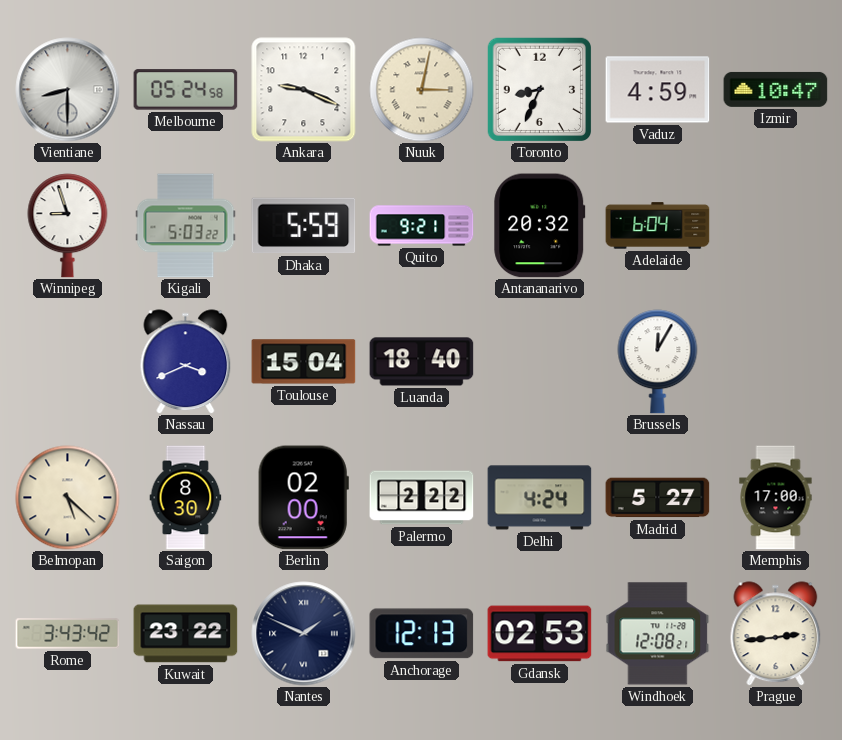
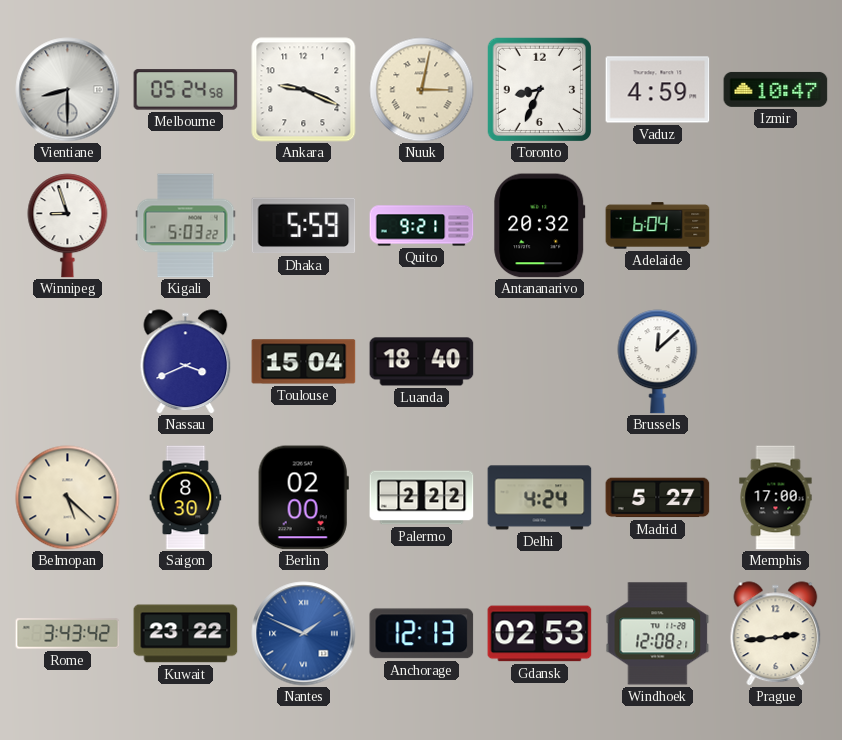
Brussels: 12:05 -> 12:08
Nantes dial: navy -> blue
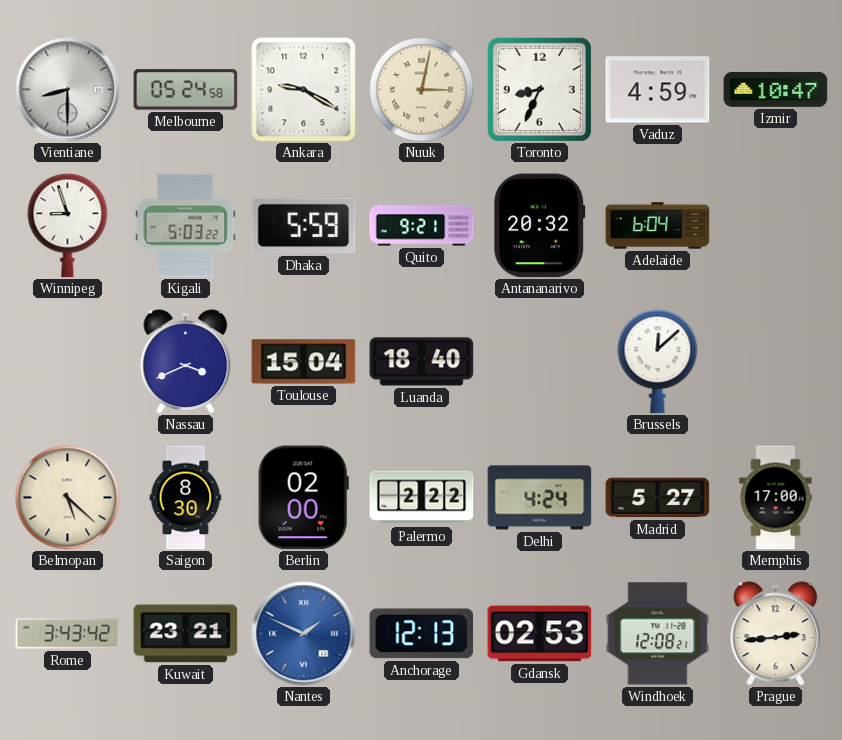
Ankara: 9:19 -> 9:20
Kuwait: 23:22 -> 23:21
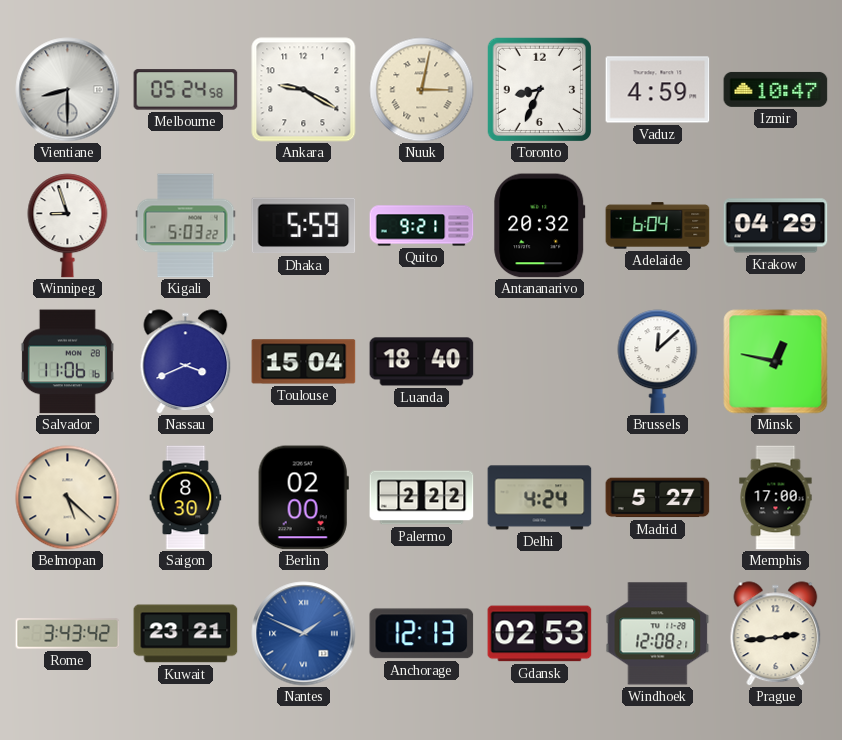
Krakow: none -> 04:29
Salvador: none -> 11:06
Minsk: none -> 12:47
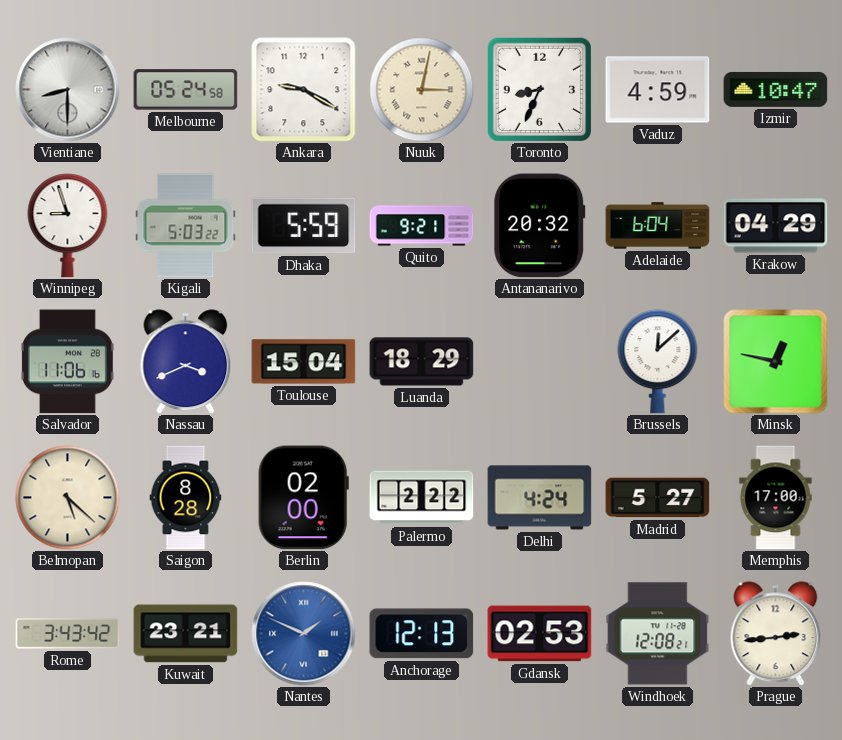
Luanda: 18:40 -> 18:29
Saigon: 8:30 -> 8:28
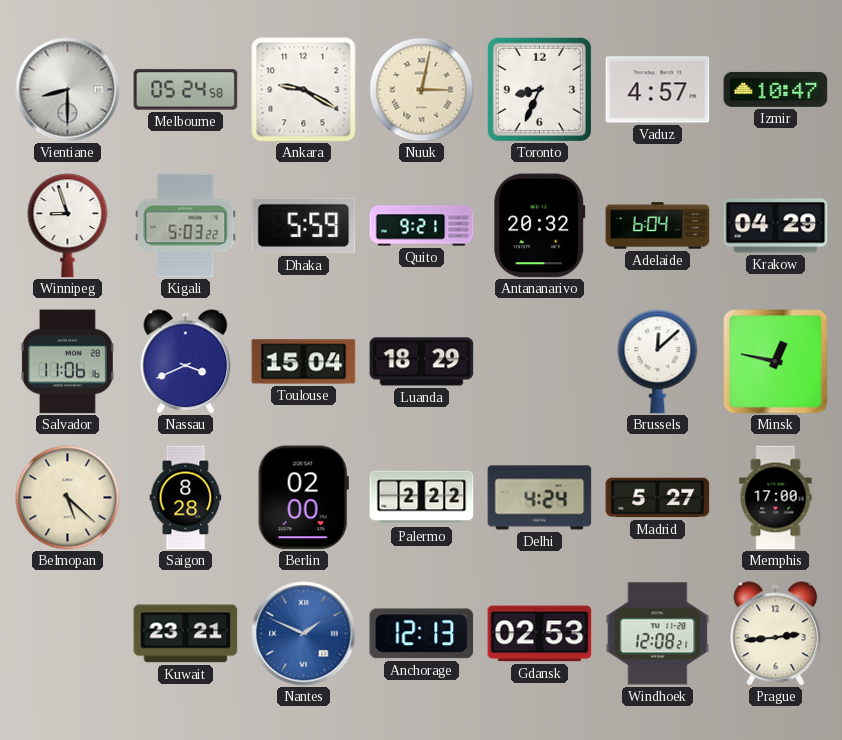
Vaduz: 4:59 -> 4:57
Rome: 3:43 -> none
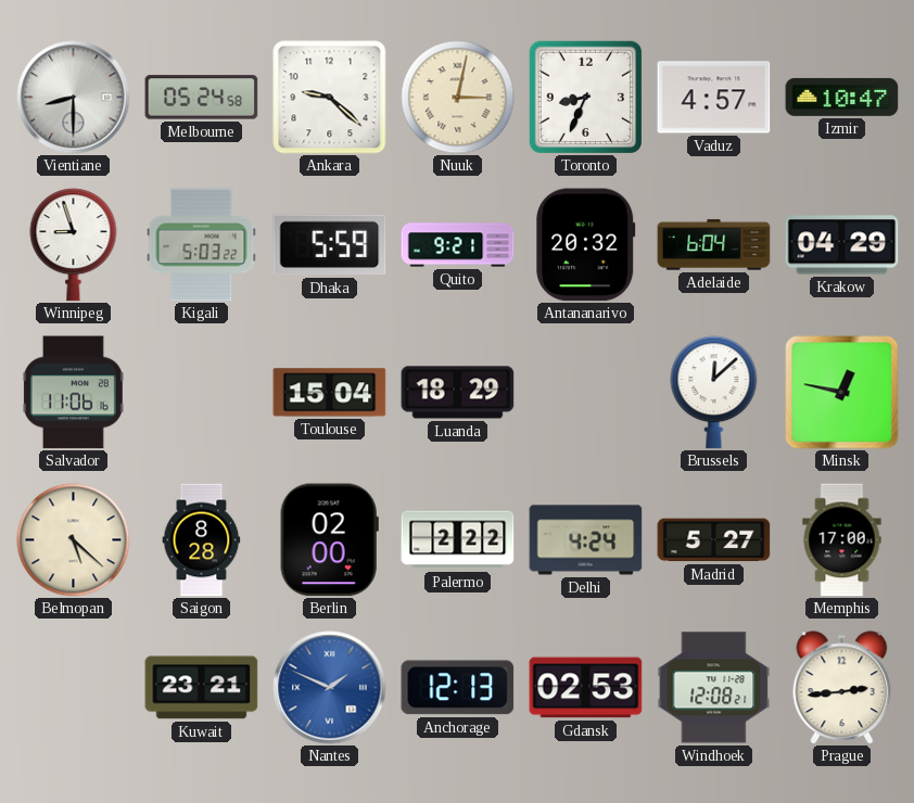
Ankara: 9:20 -> 9:22
Nassau: 3:41 -> none
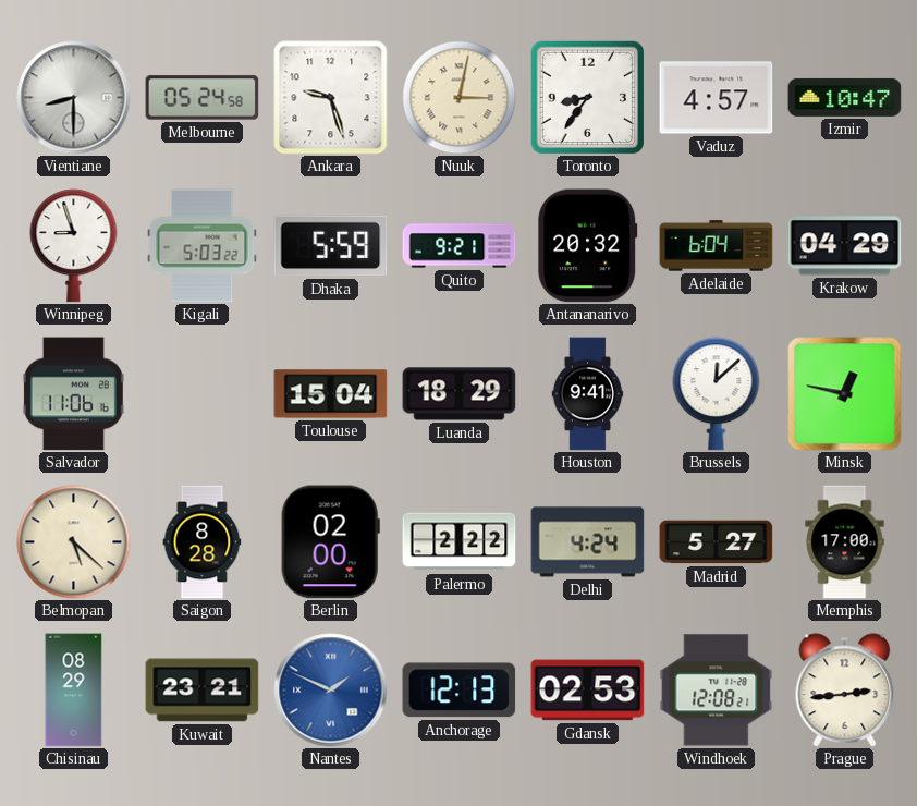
Ankara: 9:22 -> 9:27
Toronto: 8:34 -> 8:36
Houston: none -> 9:41
Chisinau: none -> 08:29
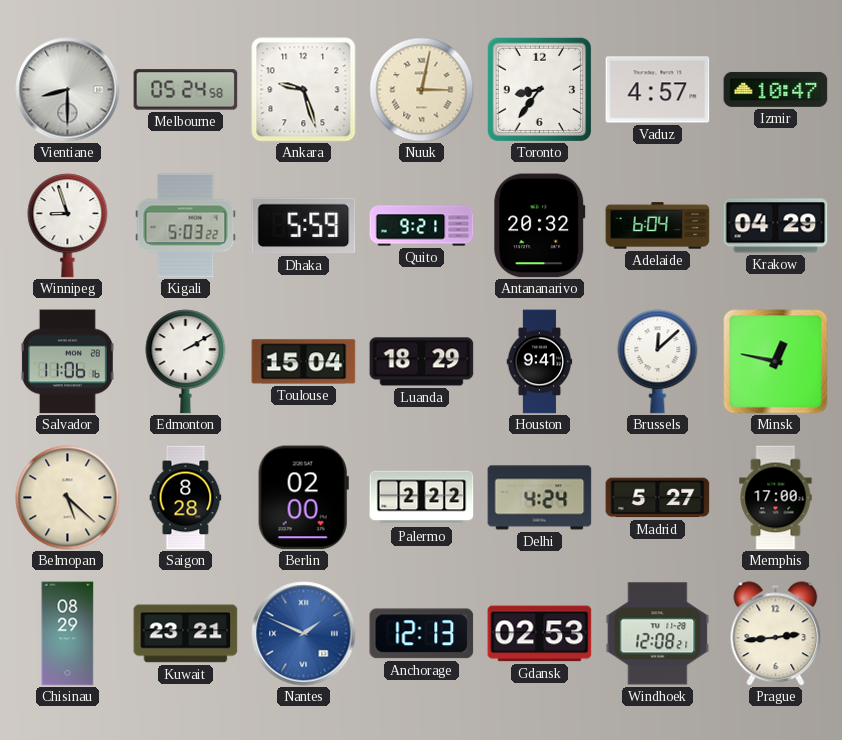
Edmonton: none -> 2:10
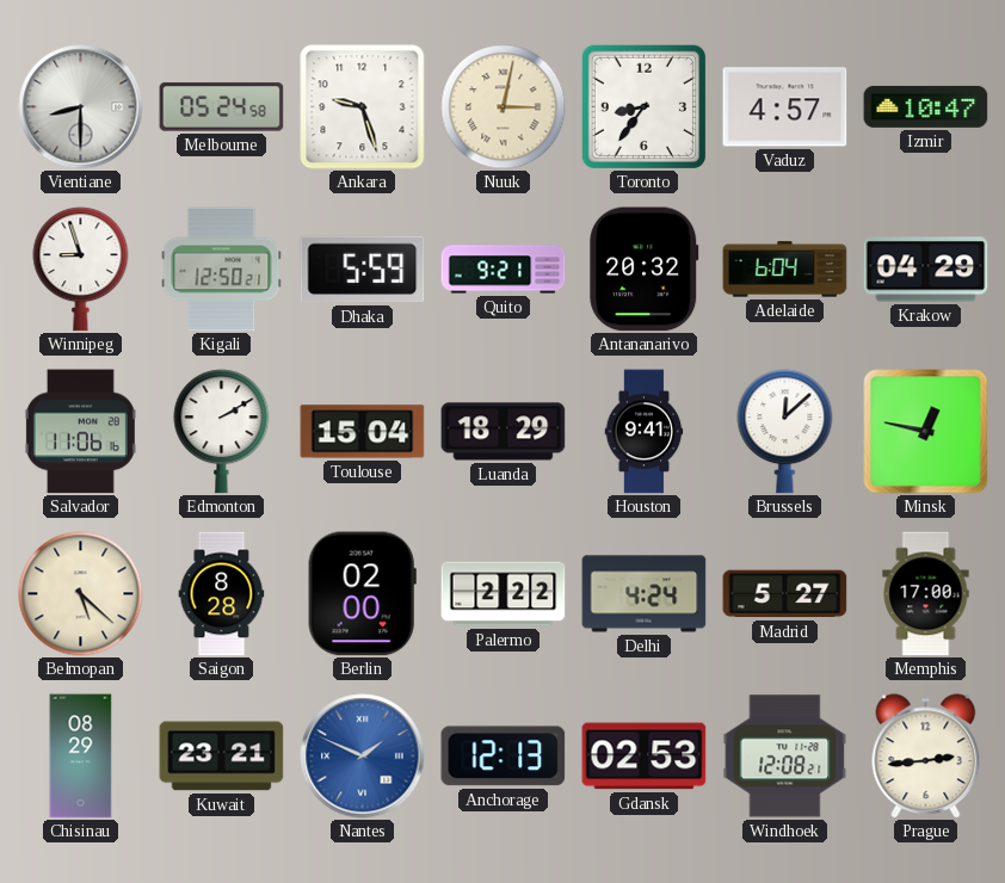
Kigali: 5:03 -> 12:50
